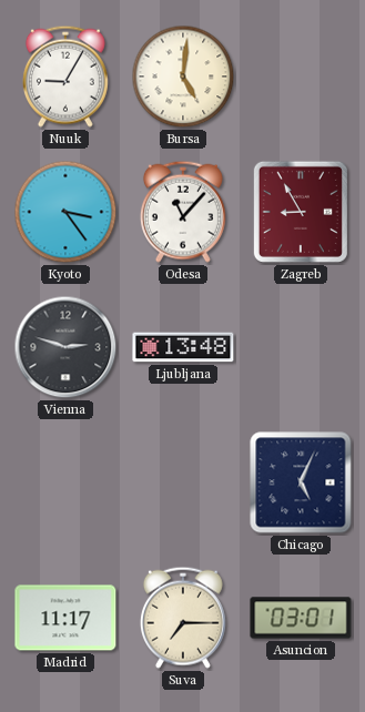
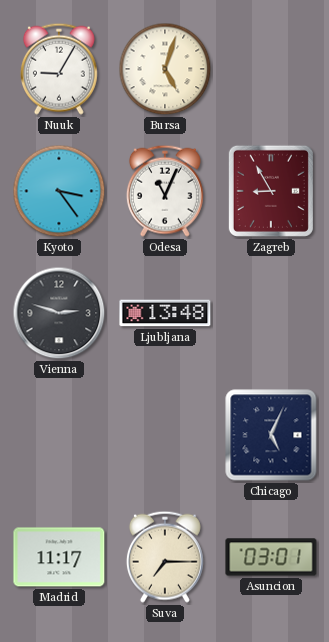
Bursa: 5:01 -> 5:03
Odesa: 11:07 -> 11:04
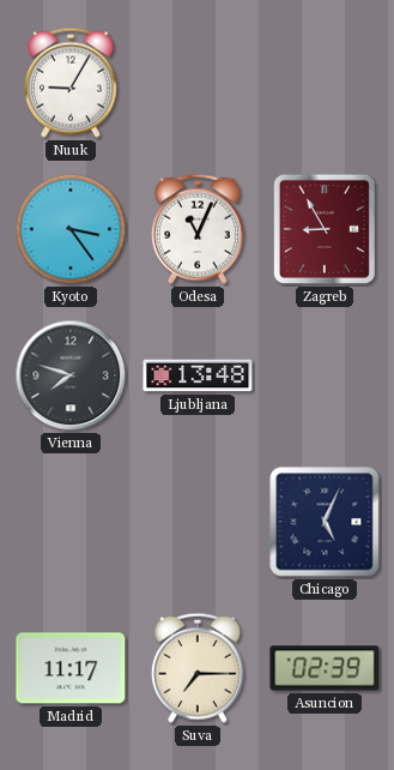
Bursa: 5:03 -> none
Vienna: 2:48 -> 7:48
Asuncion: 03:01 -> 02:39
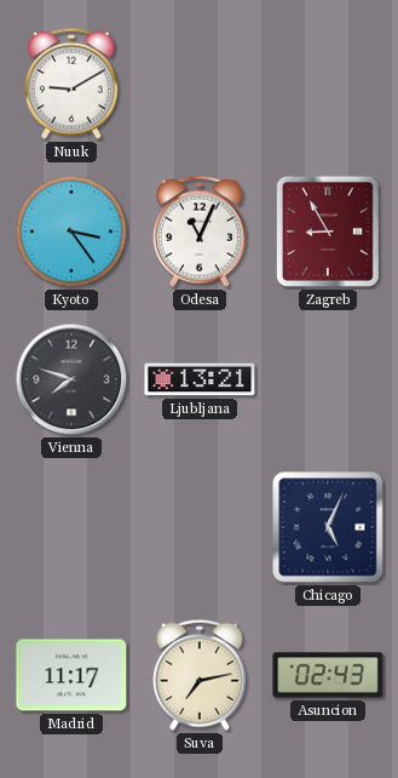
Nuuk: 9:05 -> 9:10
Ljubljana: 13:48 -> 13:21
Suva: 7:15 -> 7:13
Asuncion: 02:39 -> 02:43
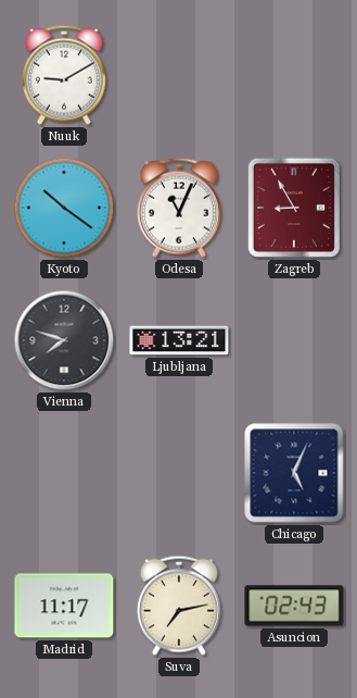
Kyoto: 3:24 -> 10:21
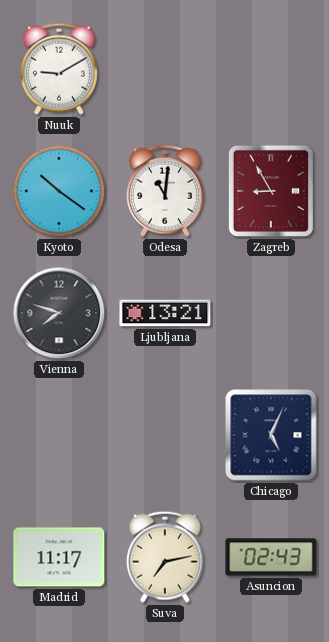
Odesa: 11:04 -> 11:01
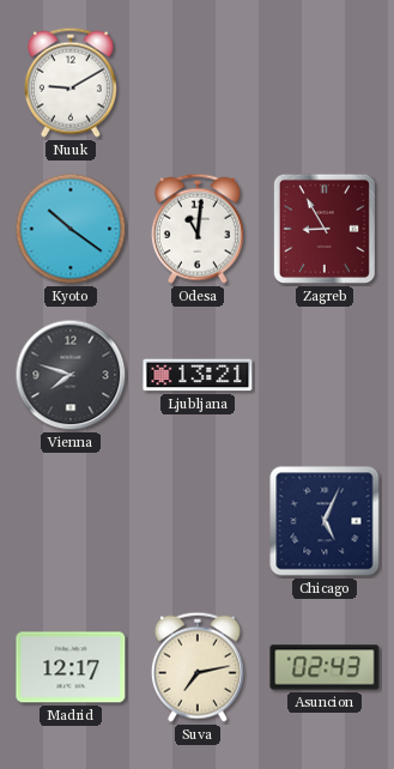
Madrid: 11:17 -> 12:17
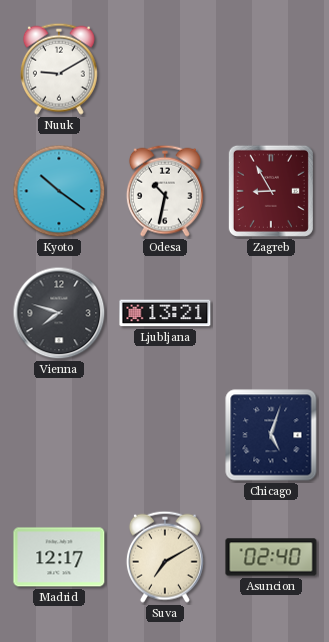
Odesa: 11:01 -> 10:32
Chicago: 5:04 -> 5:03
Suva: 7:13 -> 7:10
Asuncion: 02:43 -> 02:40
